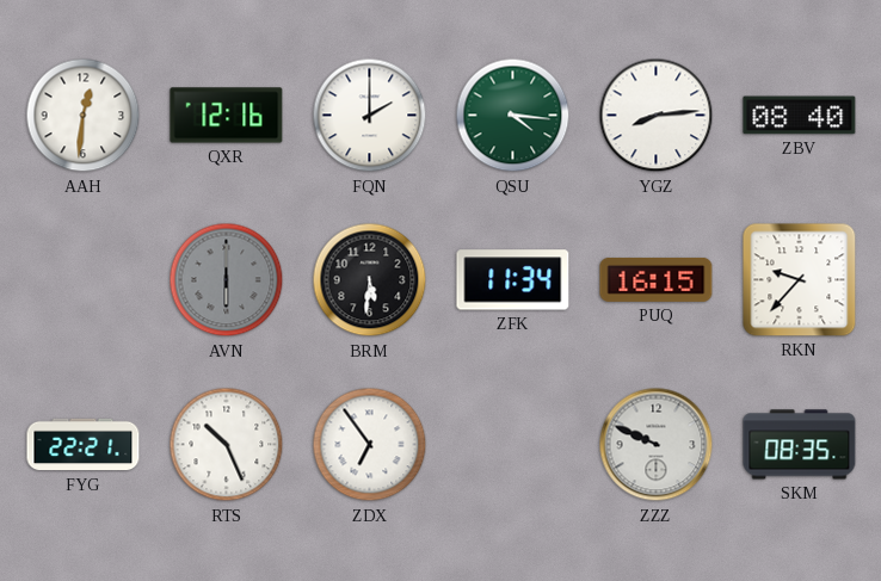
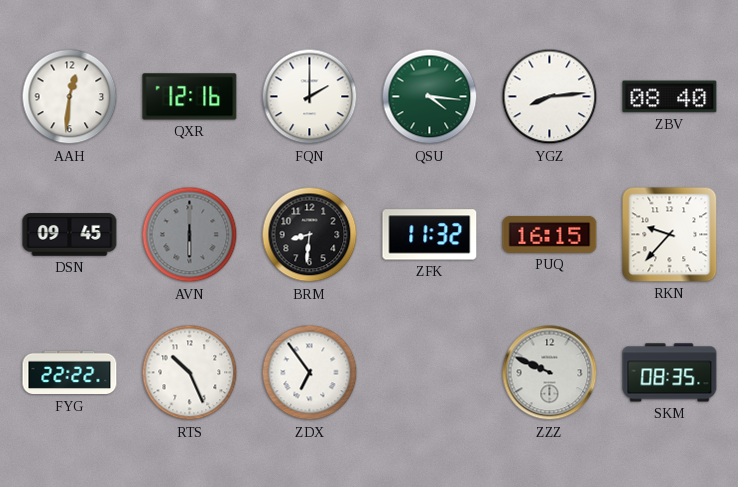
DSN: none -> 09:45
BRM: 5:31 -> 8:31
ZFK: 11:34 -> 11:32
FYG: 22:21 -> 22:22
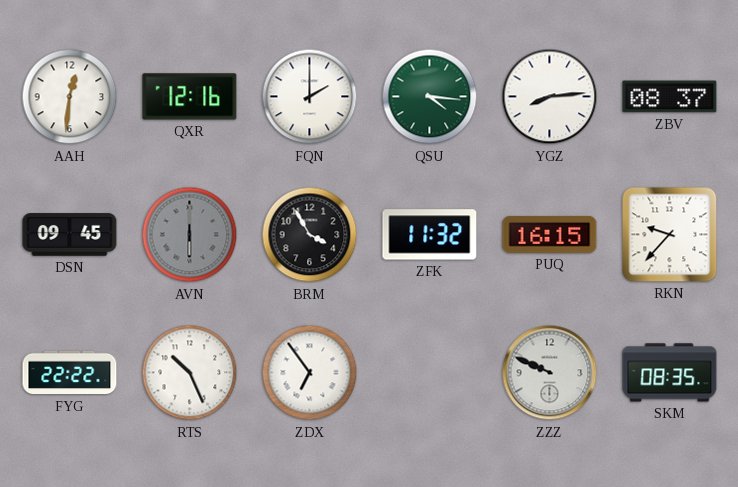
ZBV: 08:40 -> 08:37
BRM: 8:31 -> 3:55
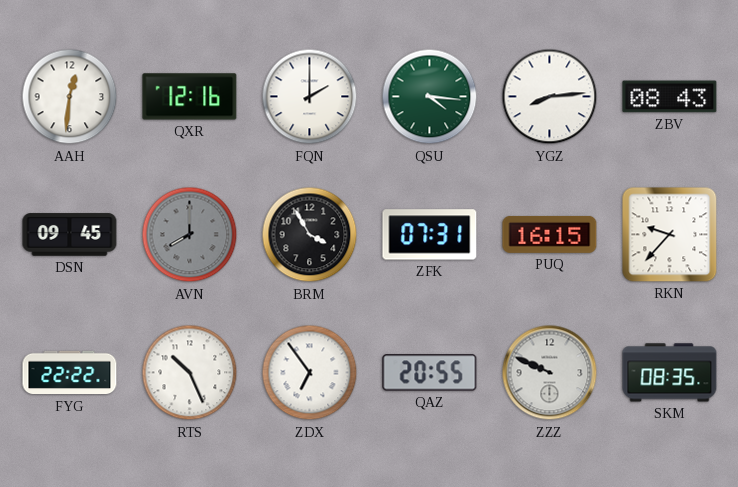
ZBV: 08:37 -> 08:43
AVN: 6:00 -> 8:00
ZFK: 11:32 -> 07:31
QAZ: none -> 20:55
